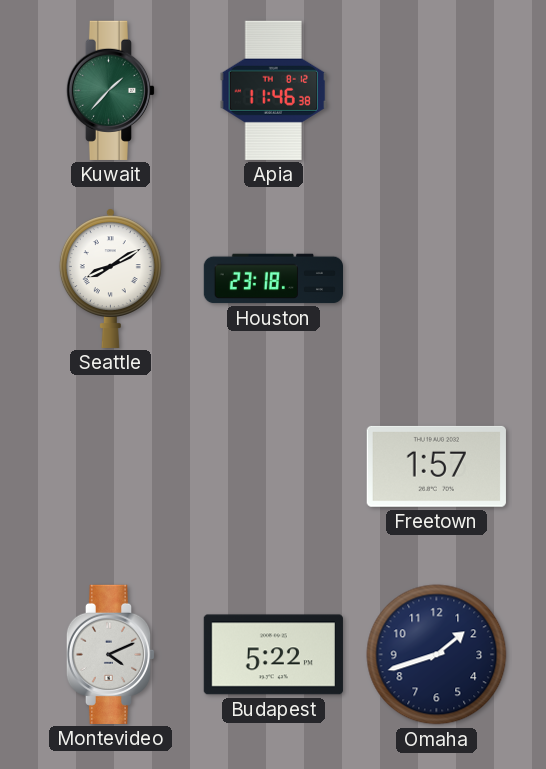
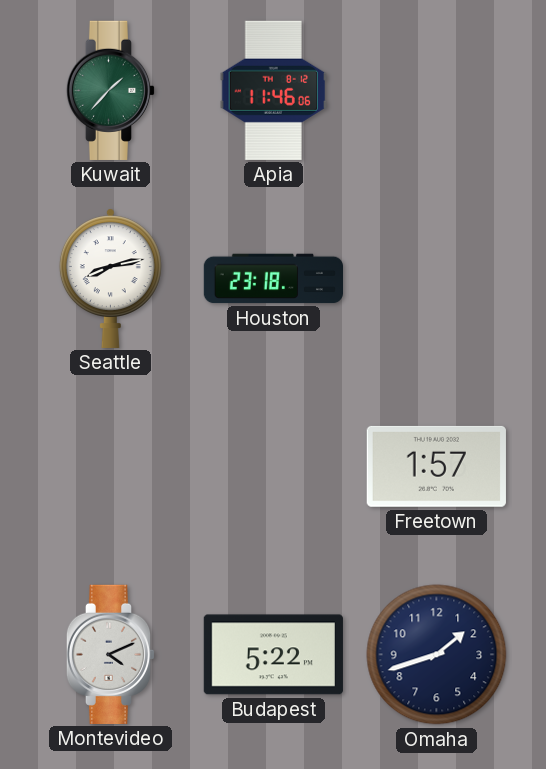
Apia: 11:46:38 -> 11:46:06
Seattle: 8:10 -> 8:13
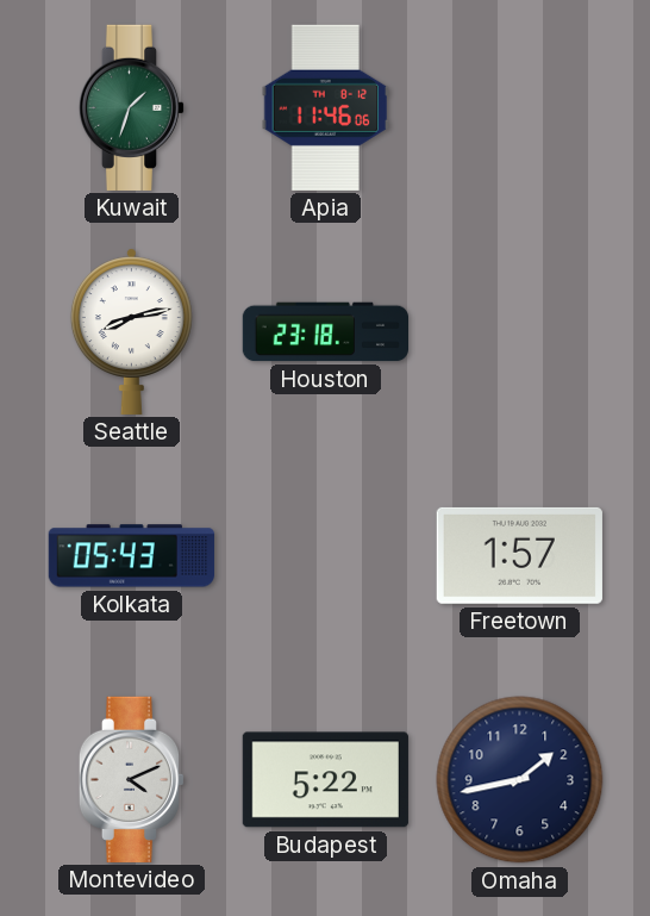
Kuwait: 1:37 -> 1:33
Kolkata: none -> 05:43
Omaha: 1:42 -> 1:43
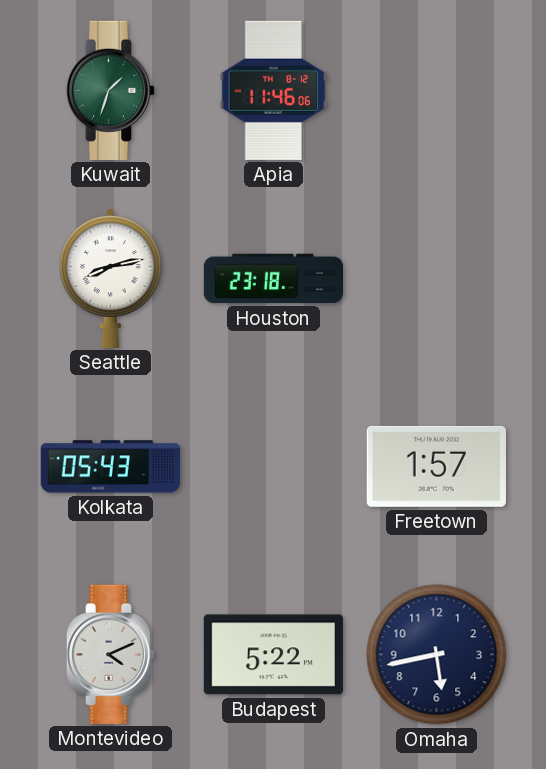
Omaha: 1:43 -> 5:43
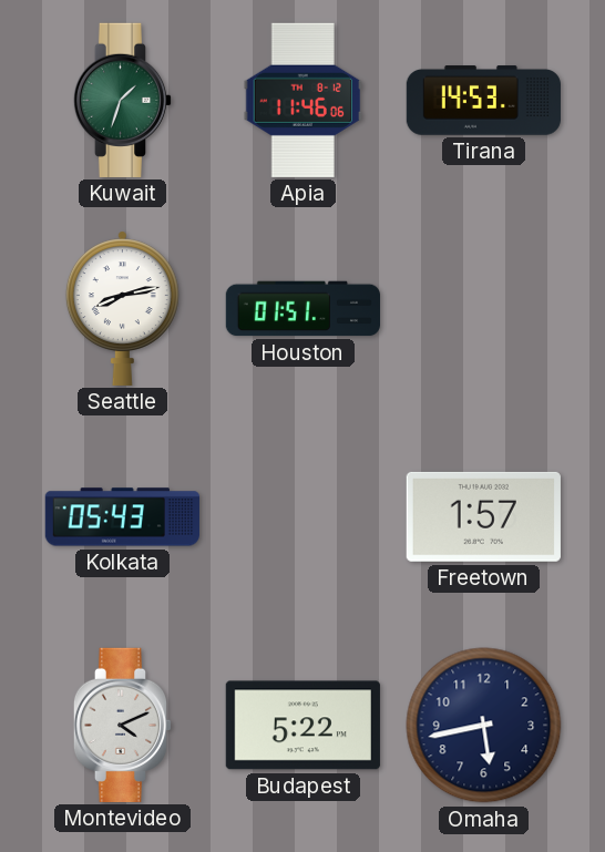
Tirana: none -> 14:53
Houston: 23:18 -> 01:51
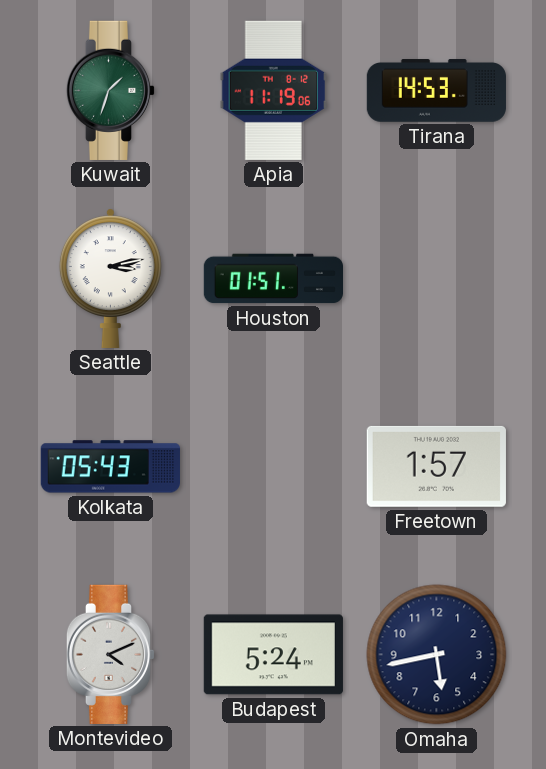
Apia: 11:46 -> 11:19
Seattle: 8:13 -> 3:13
Budapest: 5:22 -> 5:24
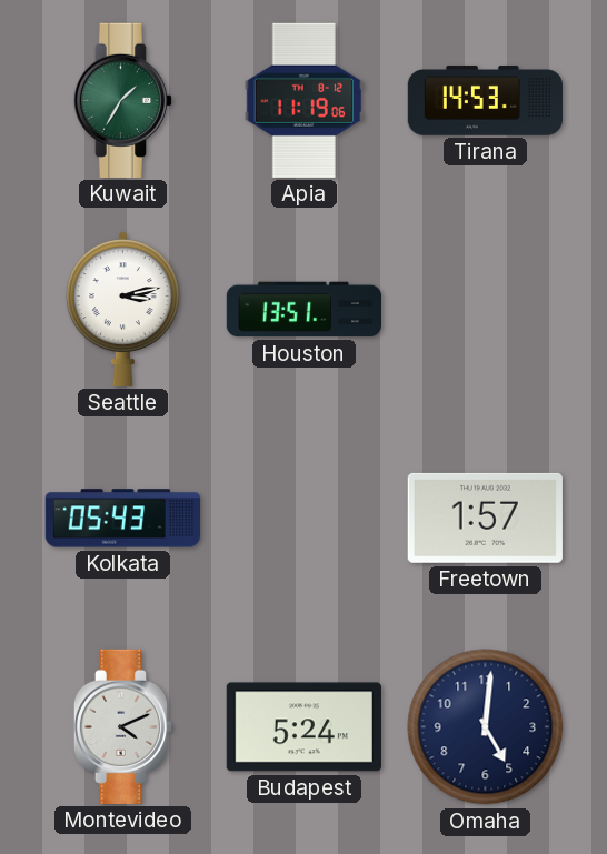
Kuwait: 1:33 -> 1:35
Houston: 01:51 -> 13:51
Omaha: 5:43 -> 5:01
